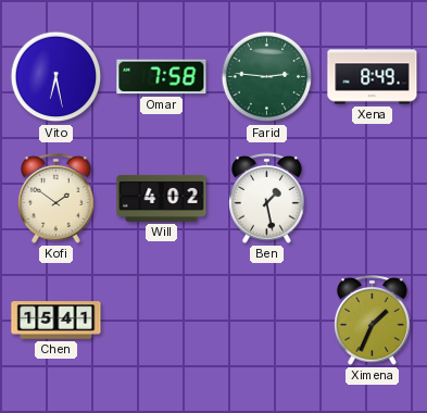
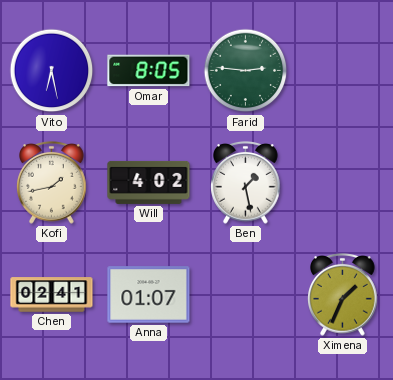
Omar: 7:58 -> 8:05
Xena: 8:49 -> none
Kofi: 1:51 -> 1:43
Chen: 15:41 -> 02:41
Anna: none -> 01:07
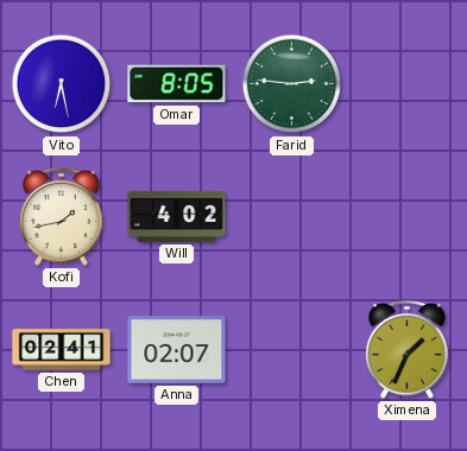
Ben: 1:28 -> none
Anna: 01:07 -> 02:07
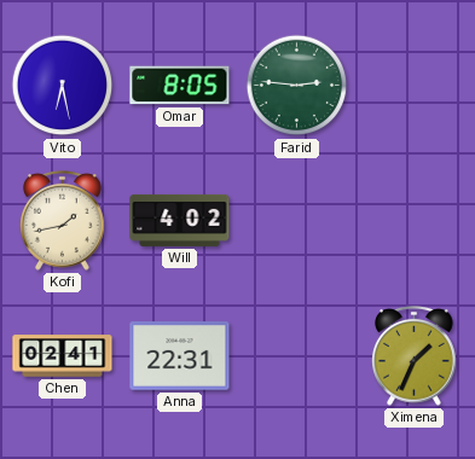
Anna: 02:07 -> 22:31
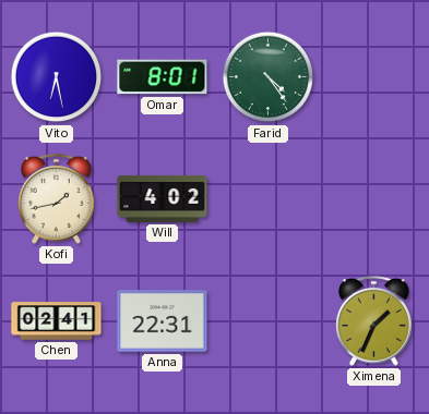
Omar: 8:05 -> 8:01
Farid: 2:46 -> 4:24
